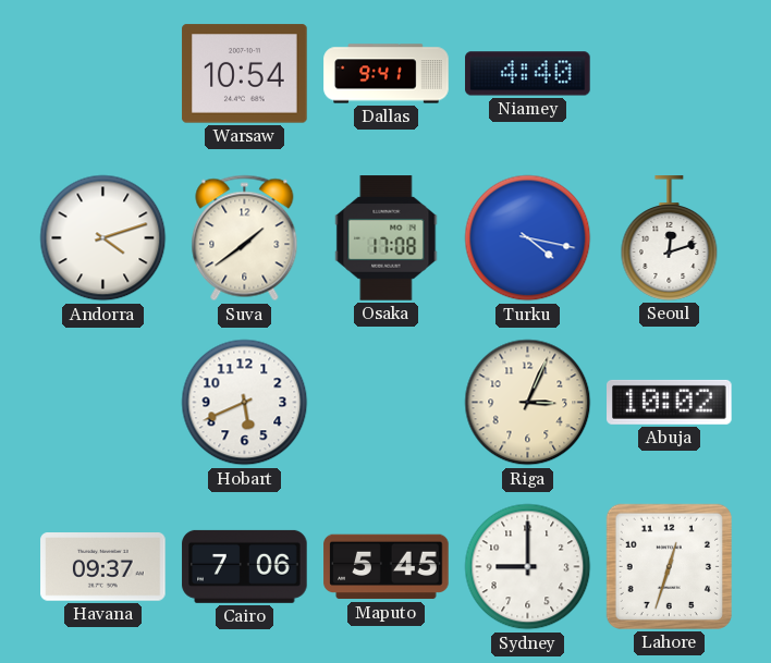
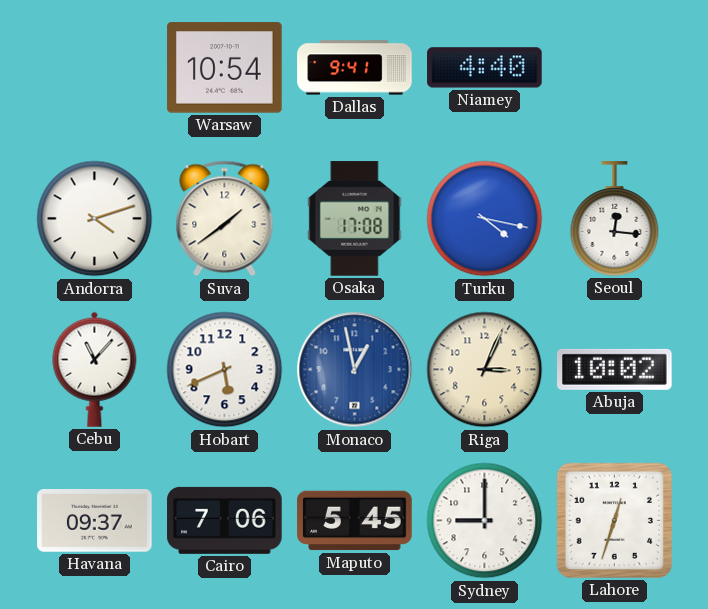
Seoul: 12:12 -> 12:16
Cebu: none -> 11:07
Monaco: none -> 12:58
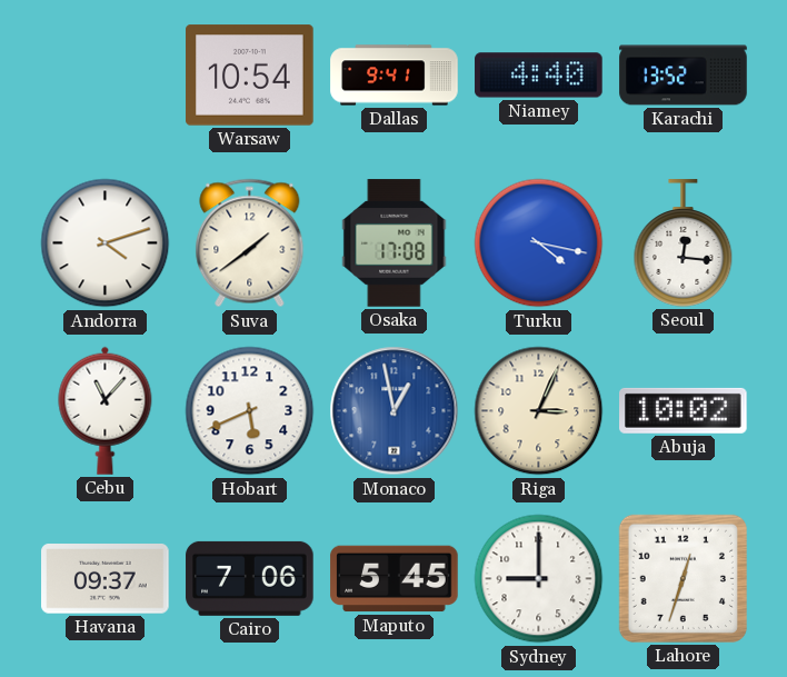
Karachi: none -> 13:52
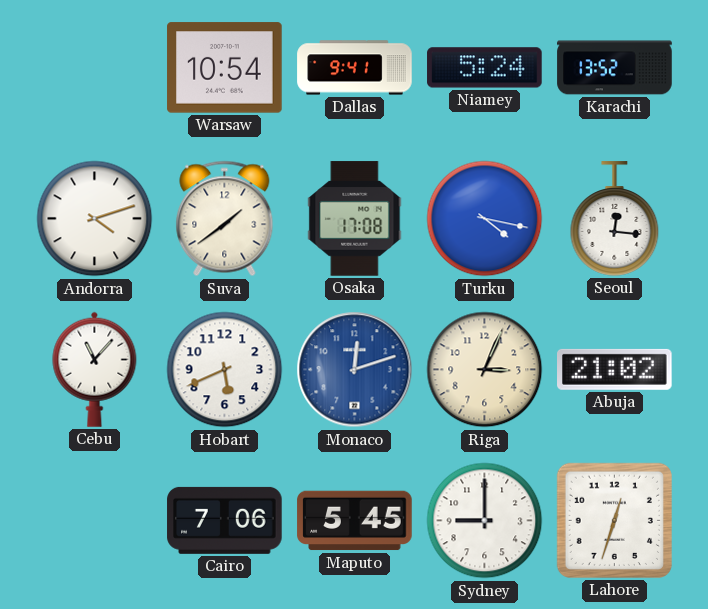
Niamey: 4:40 -> 5:24
Monaco: 12:58 -> 12:12
Abuja: 10:02 -> 21:02
Havana: 09:37 -> none
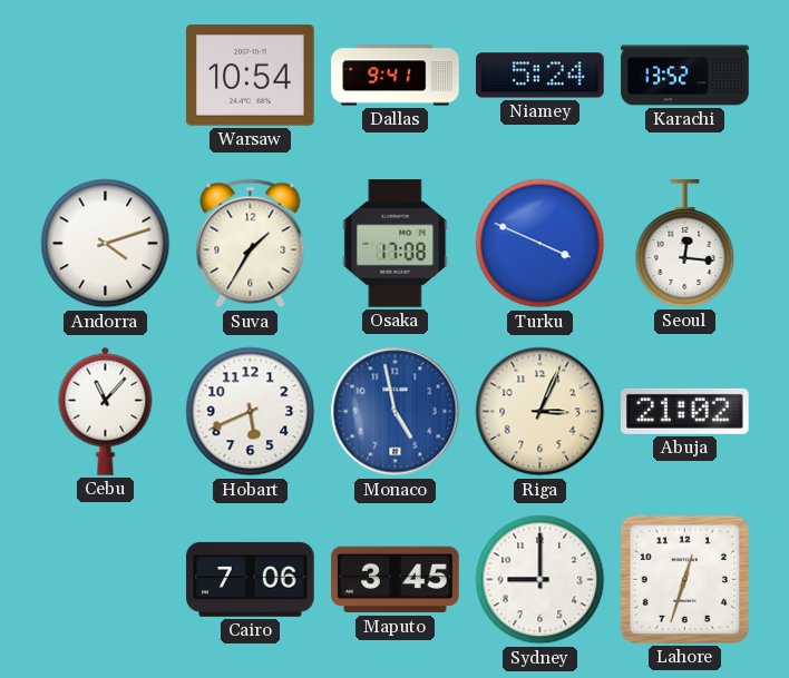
Suva: 1:39 -> 1:35
Turku: 4:17 -> 3:49
Monaco: 12:12 -> 4:58
Maputo: 5:45 -> 3:45
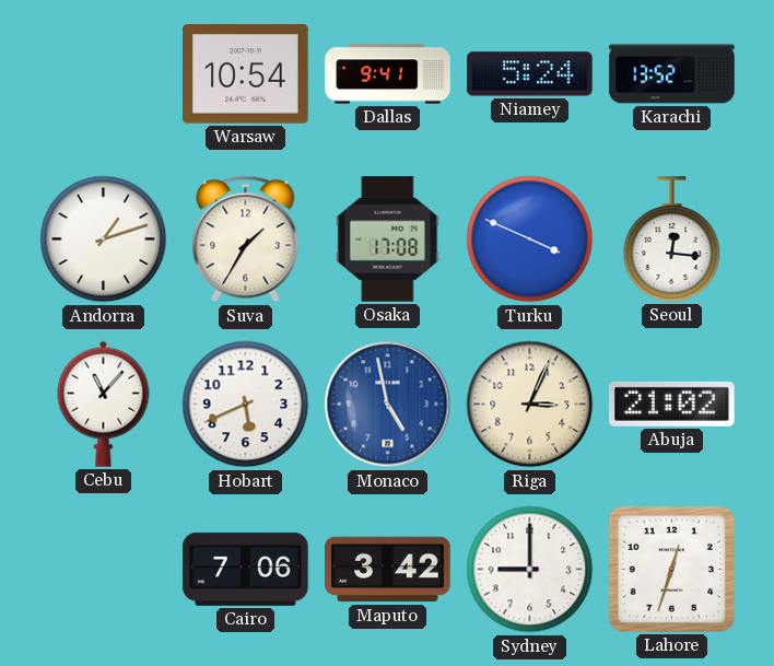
Andorra: 4:12 -> 1:12
Maputo: 3:45 -> 3:42
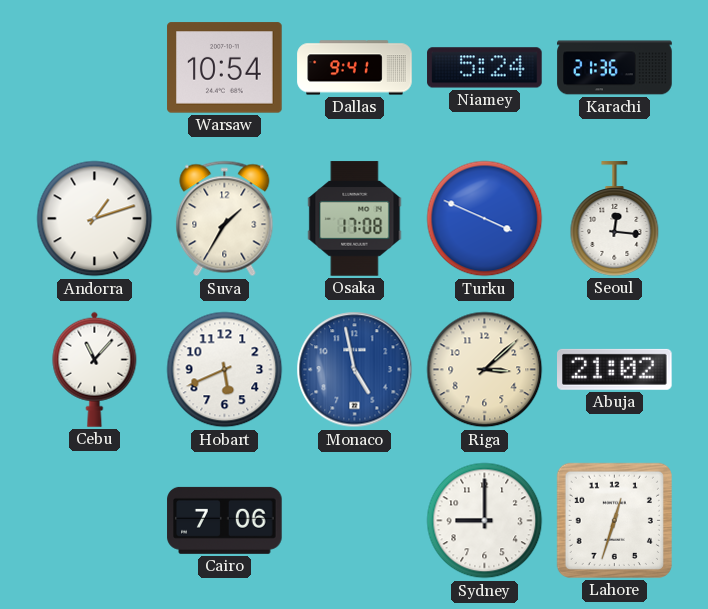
Karachi: 13:52 -> 21:36
Riga: 3:04 -> 3:08
Maputo: 3:42 -> none
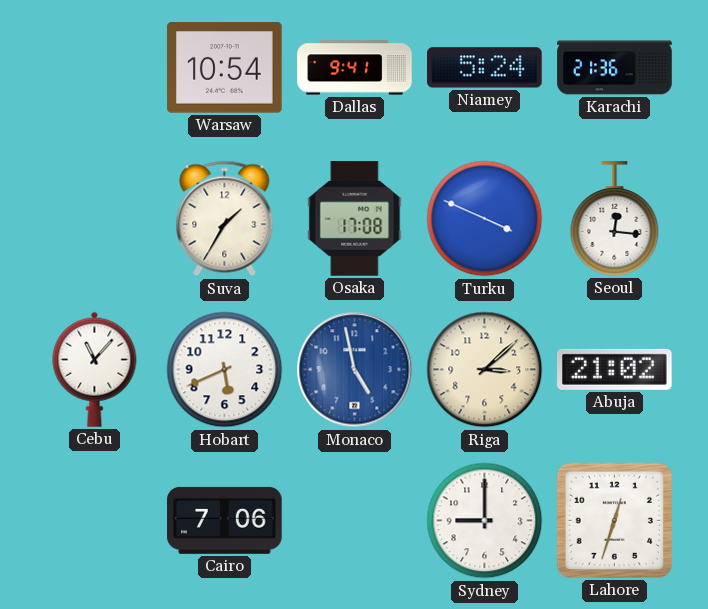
Andorra: 1:12 -> none
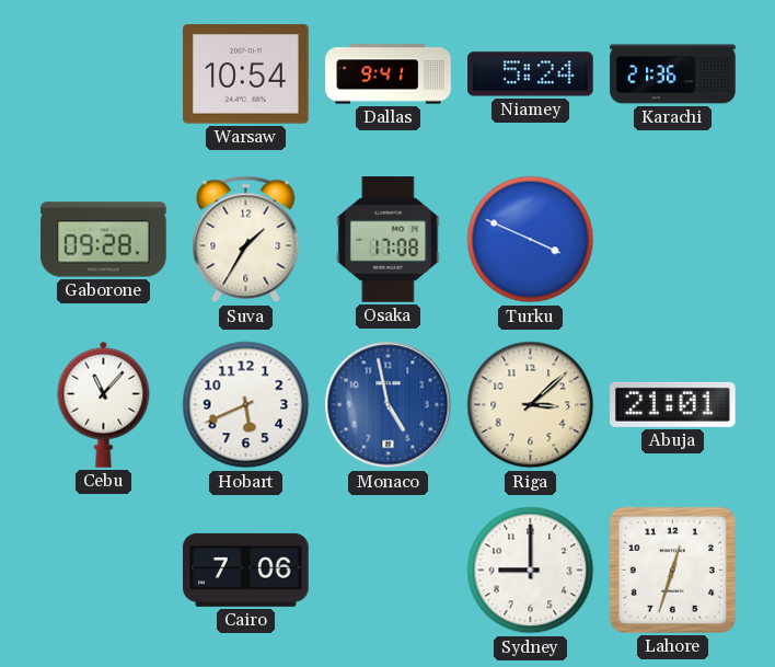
Gaborone: none -> 09:28
Seoul: 12:16 -> none
Abuja: 21:02 -> 21:01
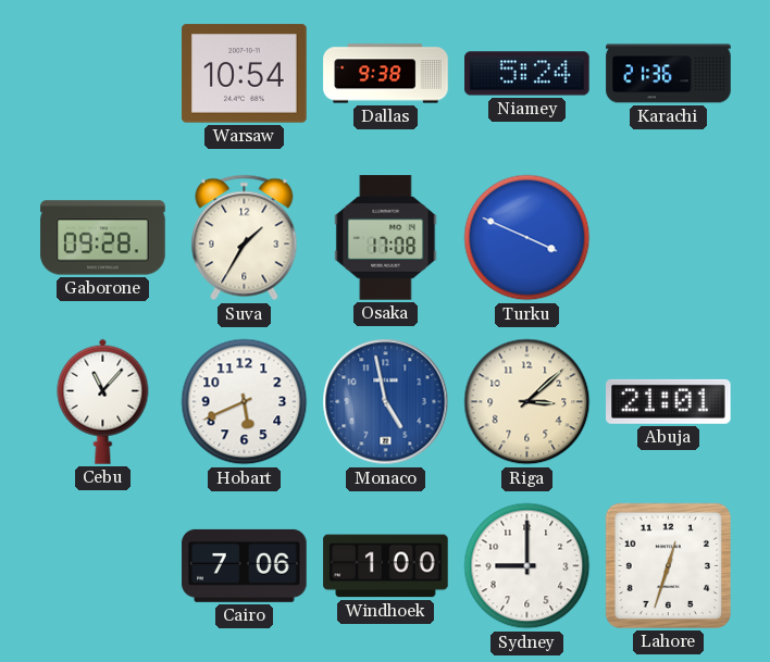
Dallas: 9:41 -> 9:38
Windhoek: none -> 1:00
